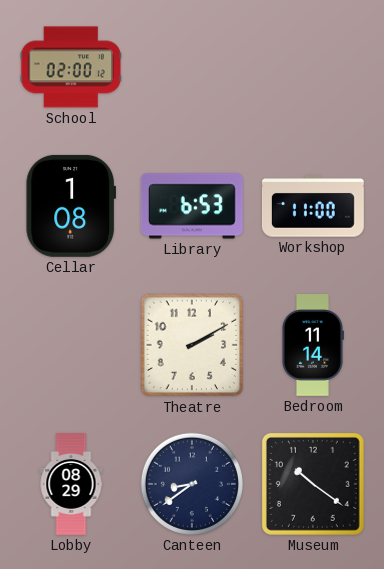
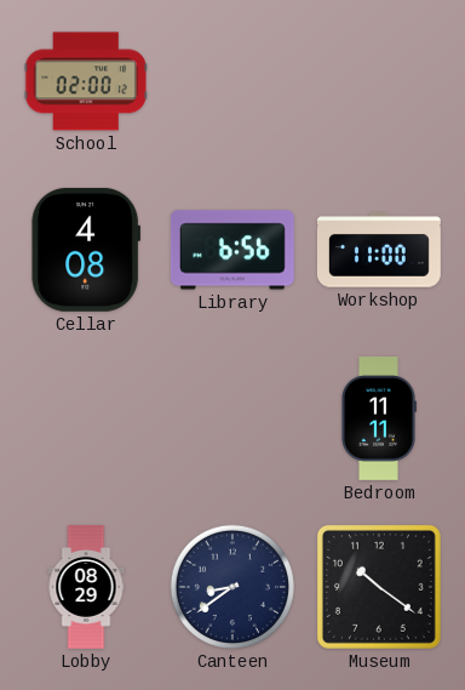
Cellar: 1:08 -> 4:08
Library: 6:53 -> 6:56
Theatre: 2:10 -> none
Bedroom: 11:14 -> 11:11
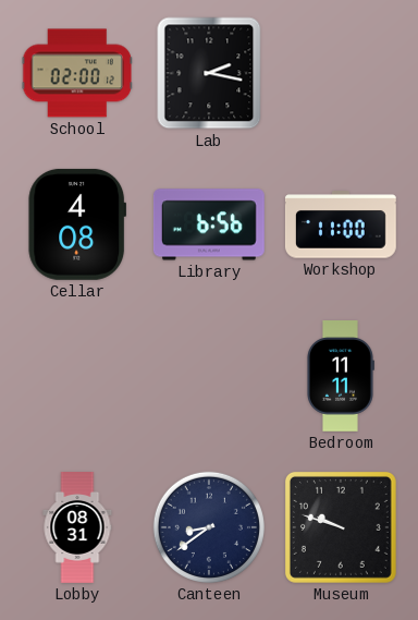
Lab: none -> 2:17
Lobby: 08:29 -> 08:31
Museum: 10:21 -> 9:48
